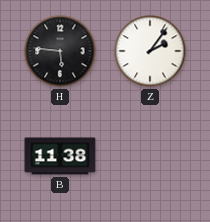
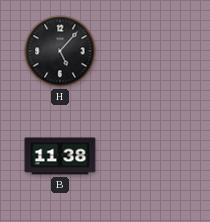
H: 5:46 -> 5:07
Z: 2:06 -> none
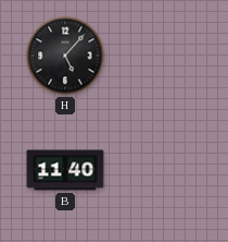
B: 11:38 -> 11:40
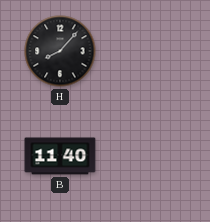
H: 5:07 -> 8:07
